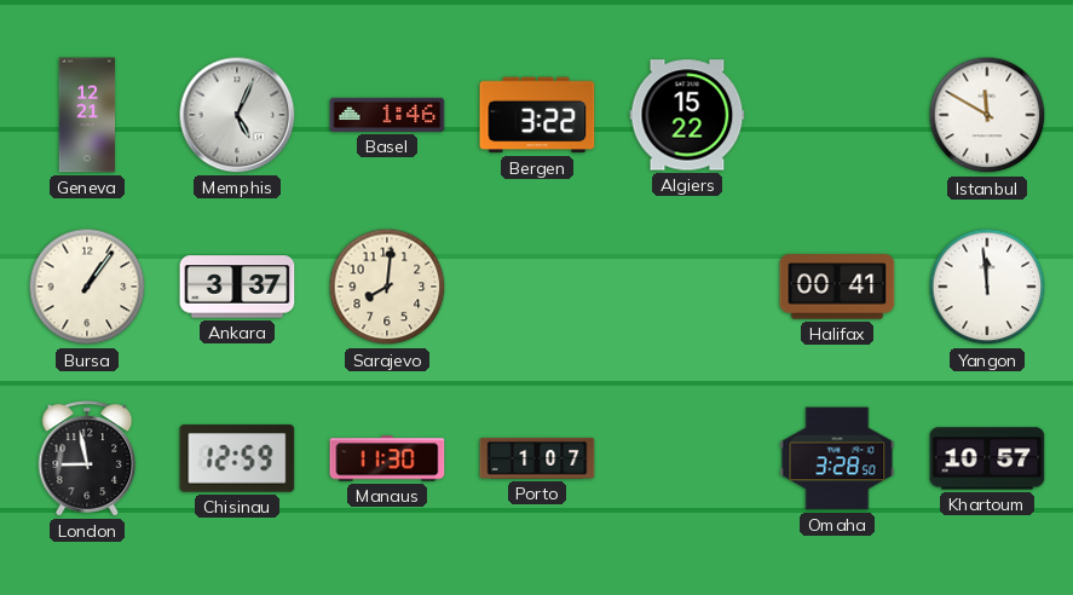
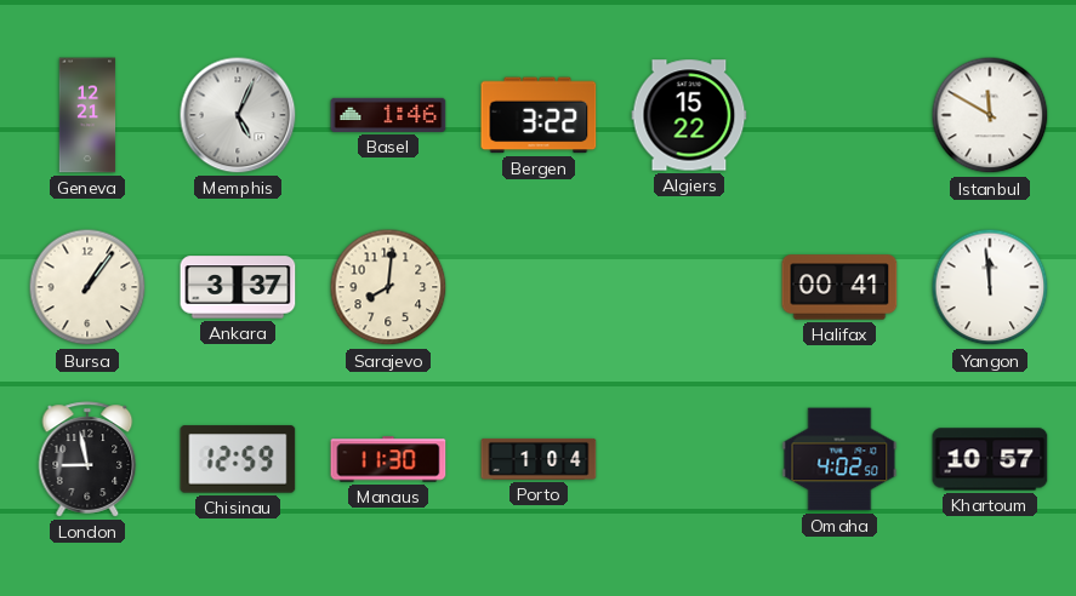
Porto: 1:07 -> 1:04
Omaha: 3:28 -> 4:02
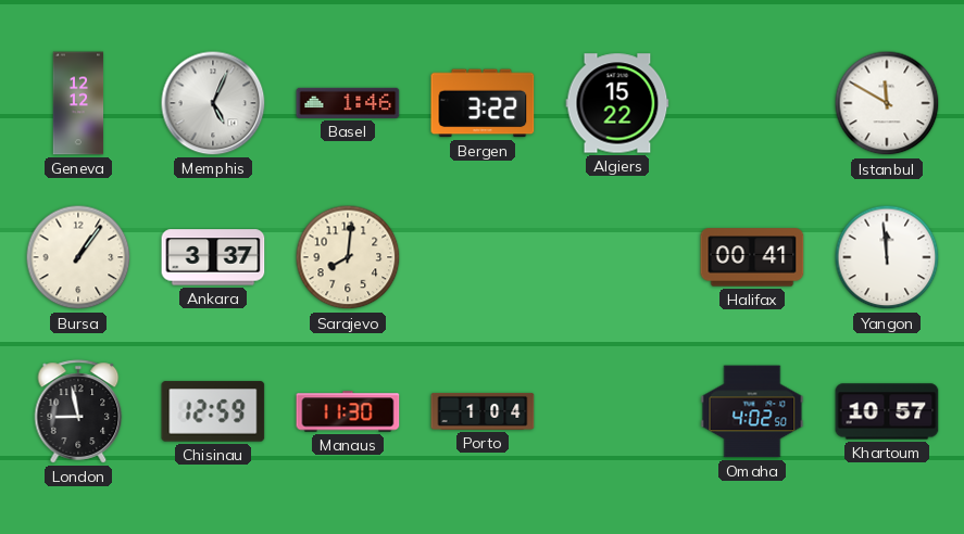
Geneva: 12:21 -> 12:12
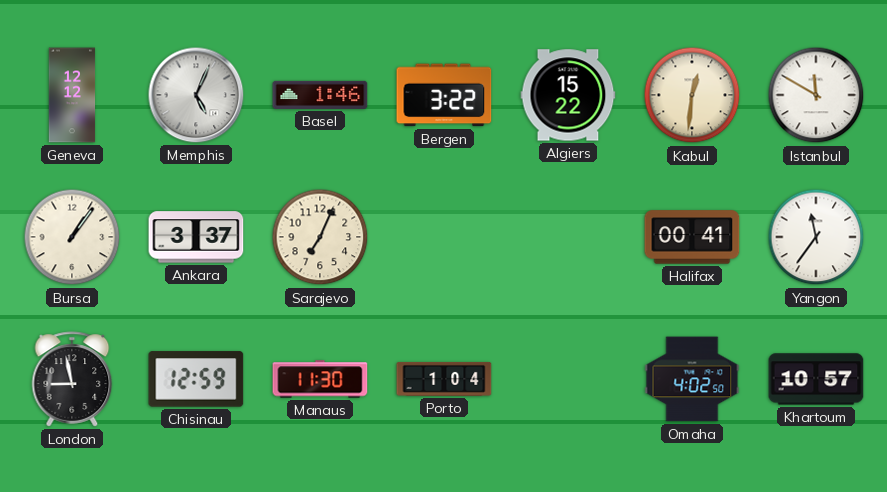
Kabul: none -> 12:31
Sarajevo: 8:01 -> 7:04
Yangon: 11:59 -> 11:36
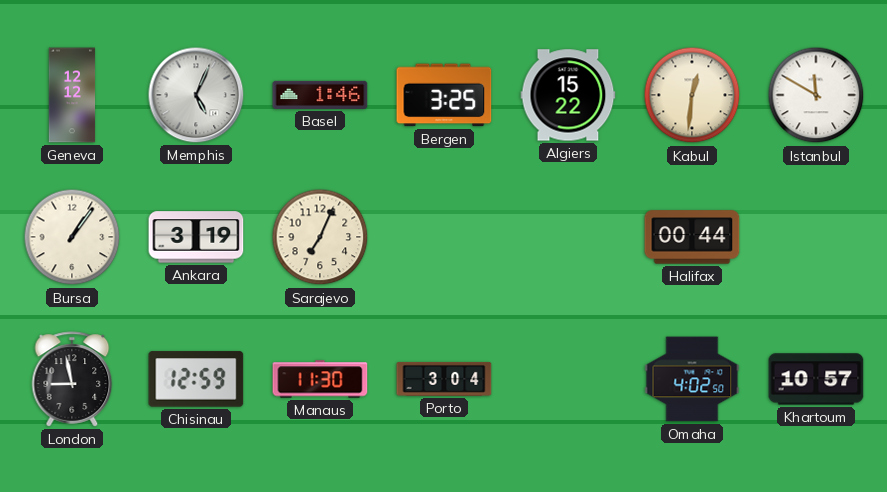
Bergen: 3:22 -> 3:25
Ankara: 3:37 -> 3:19
Halifax: 00:41 -> 00:44
Yangon: 11:36 -> none
Porto: 1:04 -> 3:04
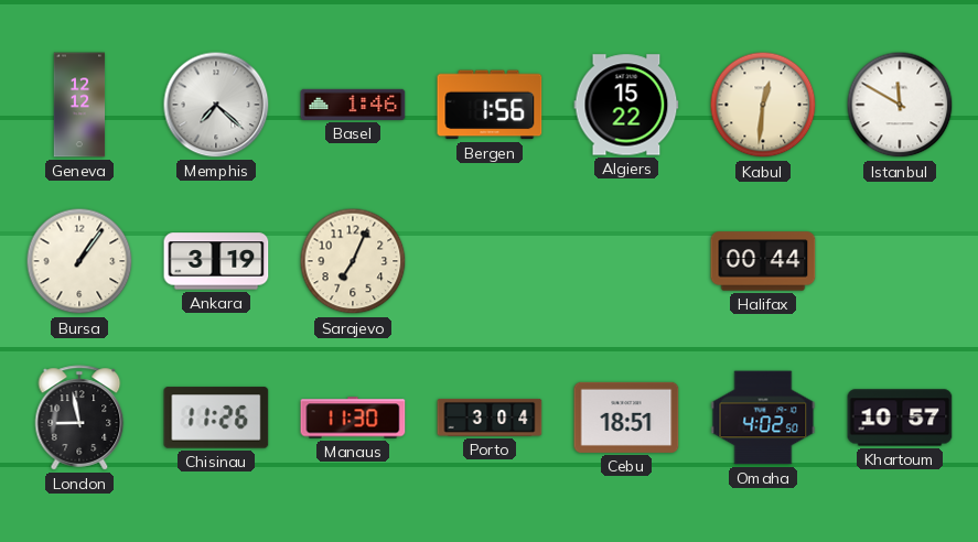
Memphis: 5:04 -> 7:22
Bergen: 3:25 -> 1:56
Chisinau: 12:59 -> 11:26
Cebu: none -> 18:51
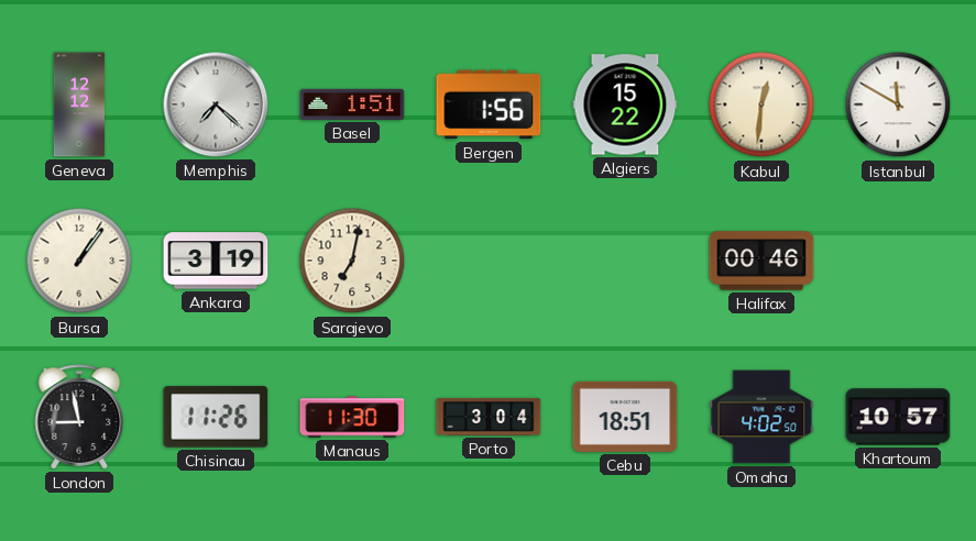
Basel: 1:46 -> 1:51
Sarajevo: 7:04 -> 7:02
Halifax: 00:44 -> 00:46
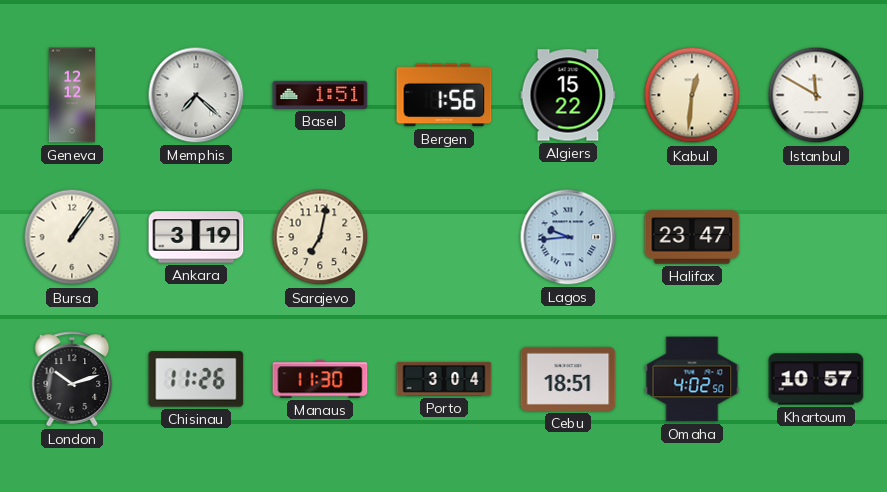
Lagos: none -> 9:44
Halifax: 00:46 -> 23:47
London: 8:58 -> 10:12
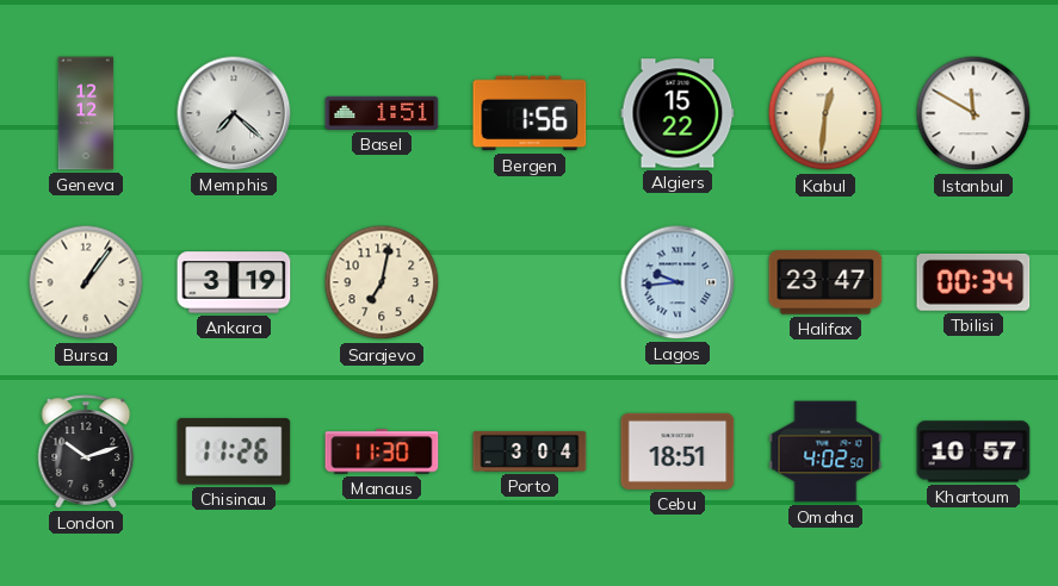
Tbilisi: none -> 00:34
